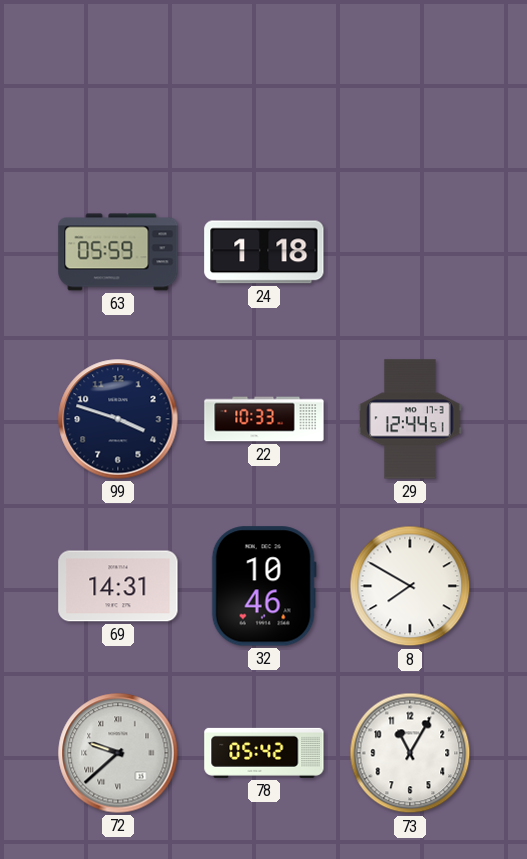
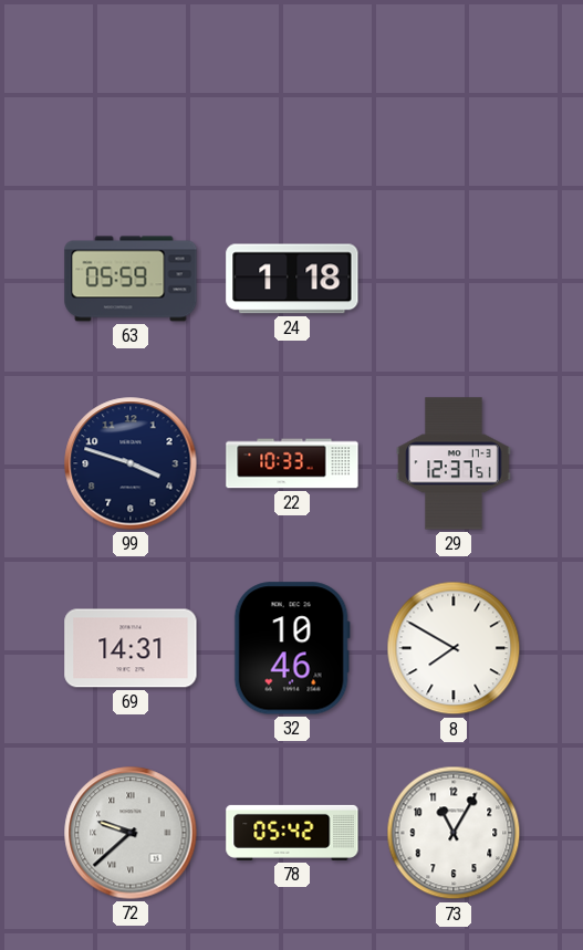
29: 12:44 -> 12:37
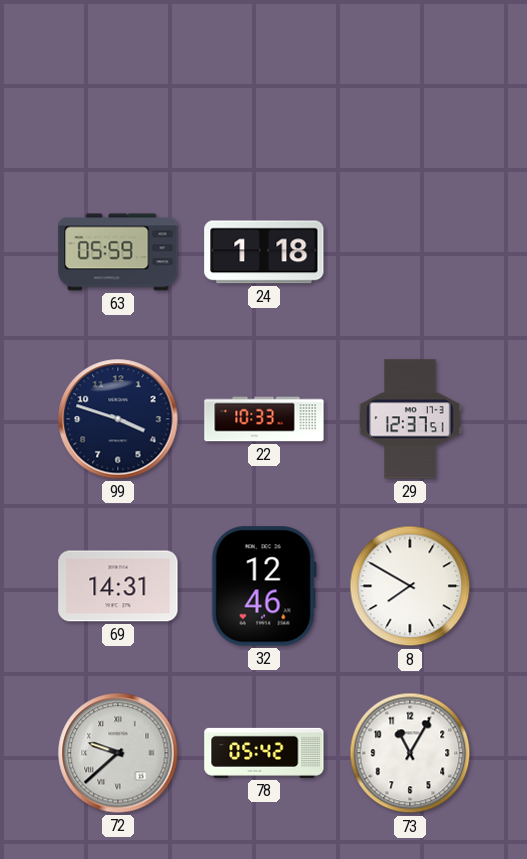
32: 10:46 -> 12:46
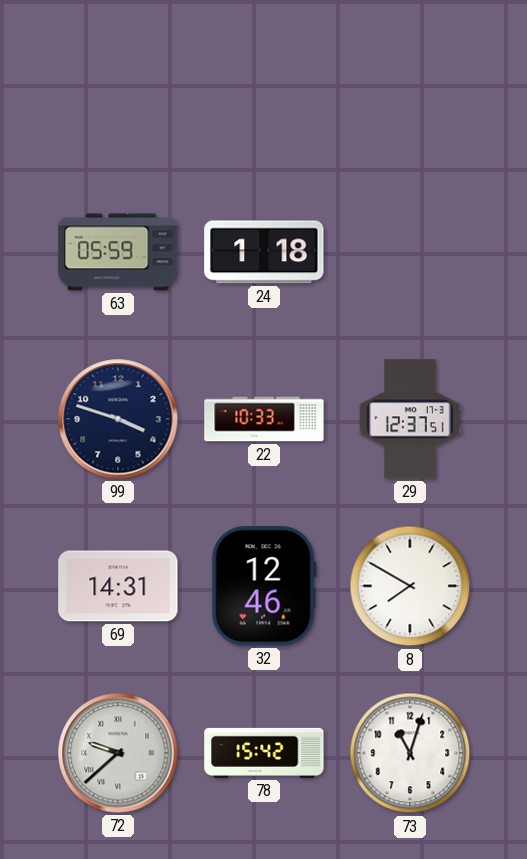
78: 05:42 -> 15:42
73: 11:05 -> 11:03
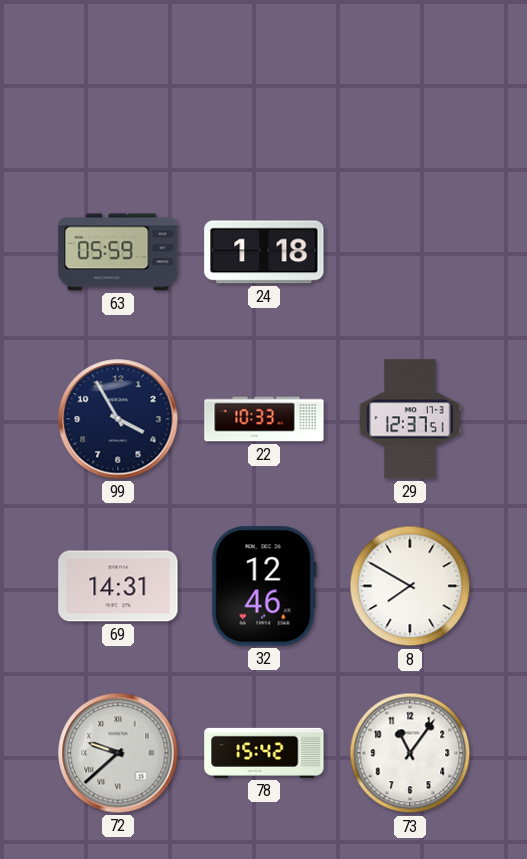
99: 3:48 -> 3:55
73: 11:03 -> 11:06
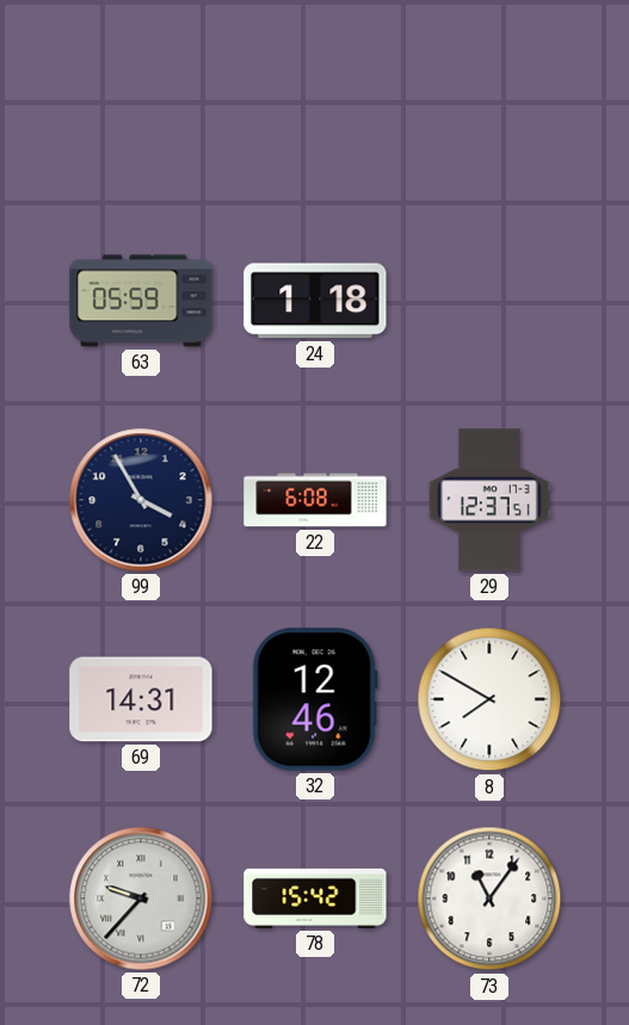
22: 10:33 -> 6:08
72: 9:38 -> 9:37
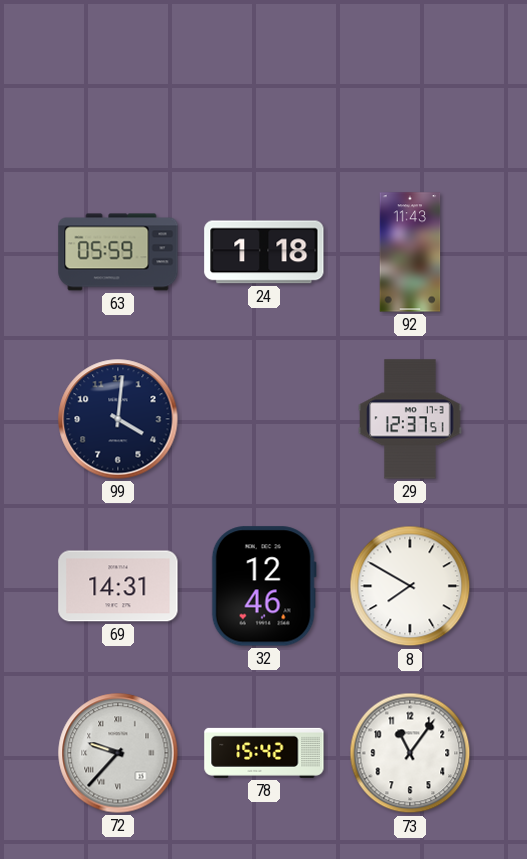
92: none -> 11:43
99: 3:55 -> 4:01
22: 6:08 -> none
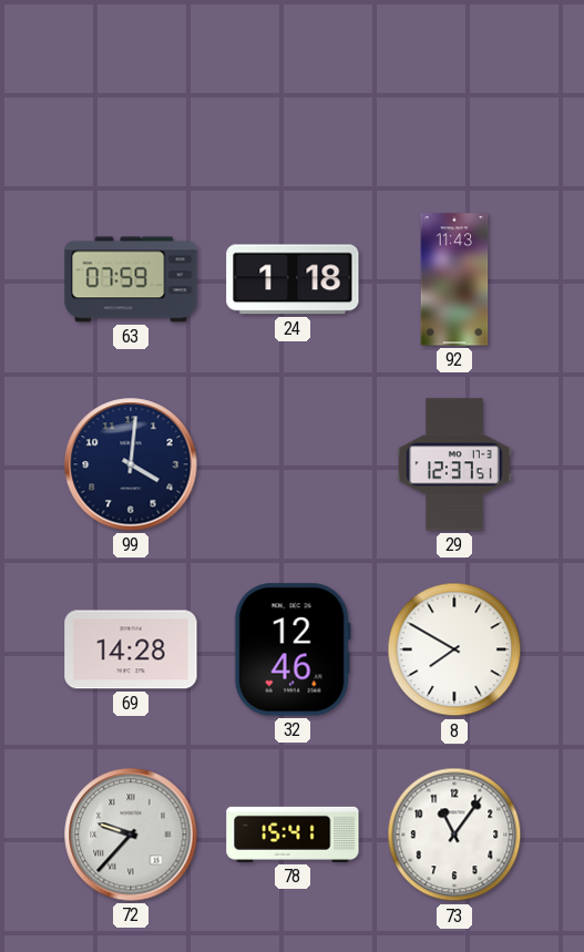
63: 05:59 -> 07:59
69: 14:31 -> 14:28
78: 15:42 -> 15:41
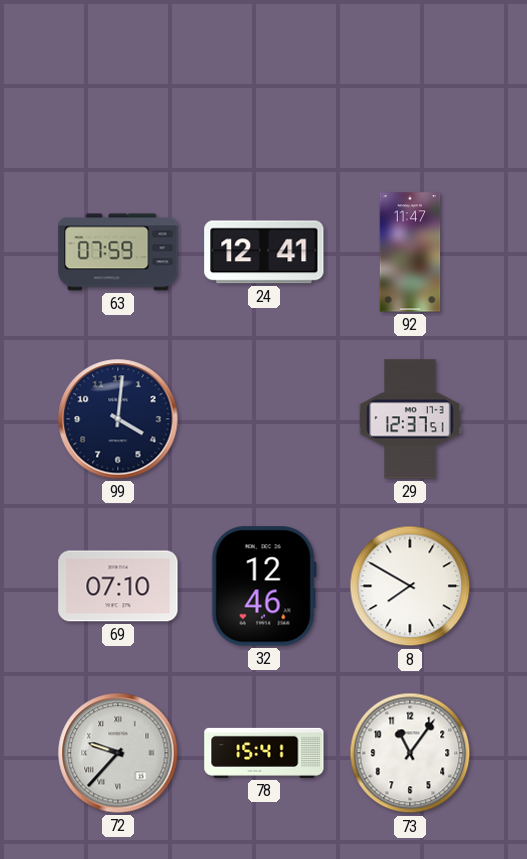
24: 1:18 -> 12:41
92: 11:43 -> 11:47
69: 14:28 -> 07:10
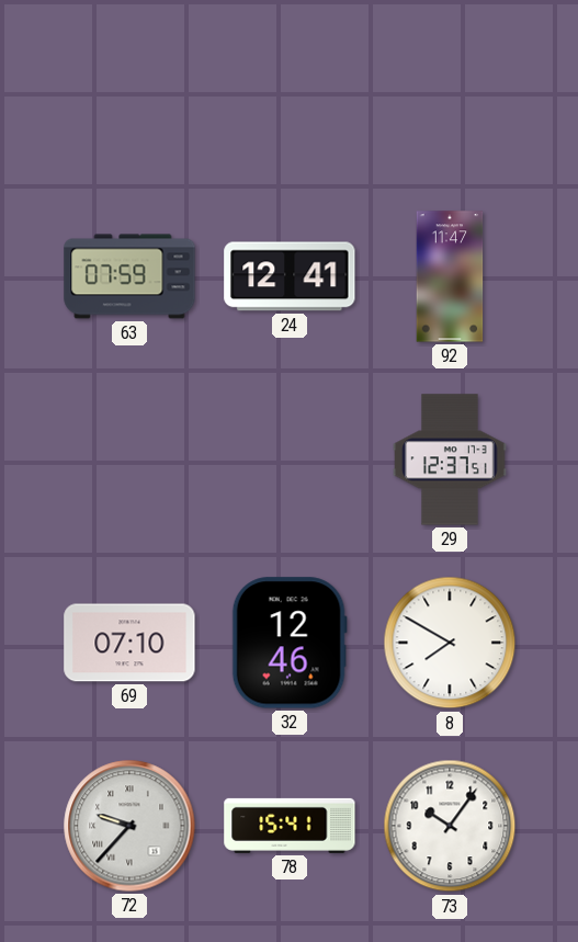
99: 4:01 -> none
73: 11:06 -> 10:06
